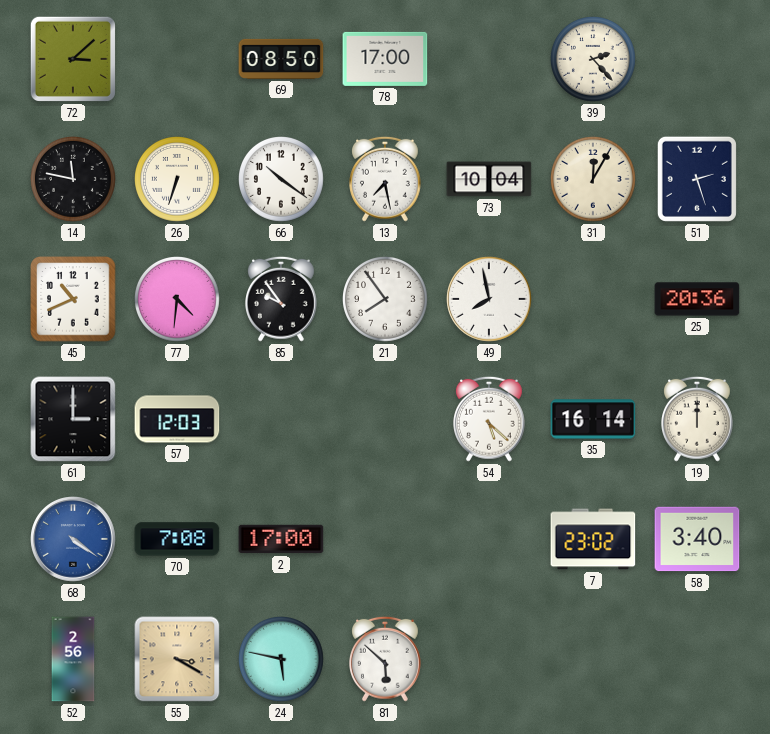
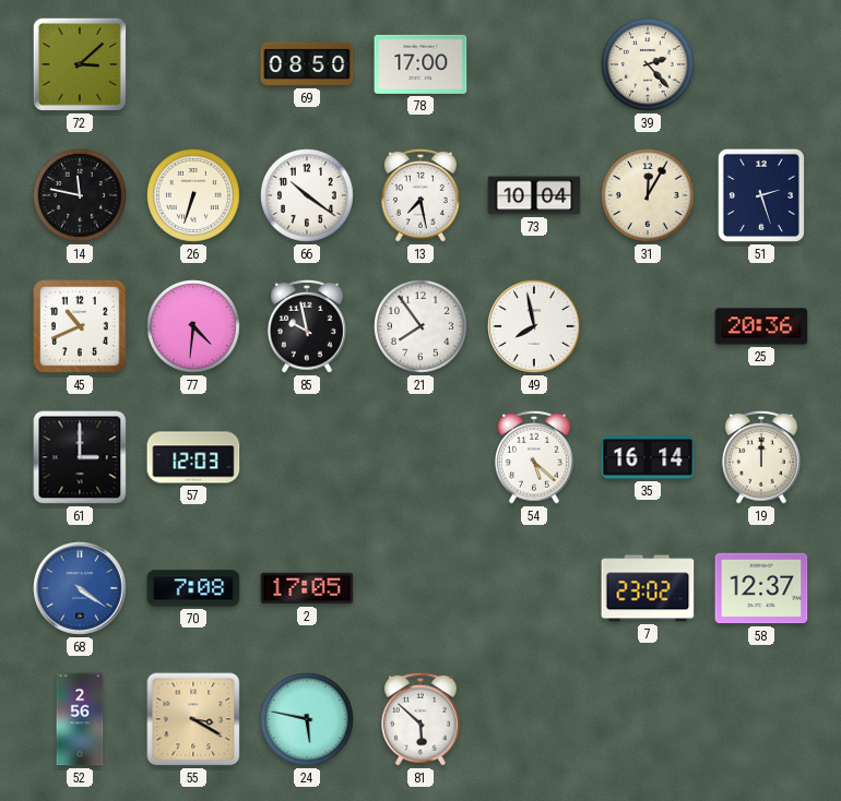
85: 9:54 -> 9:58
2: 17:00 -> 17:05
58: 3:40 -> 12:37
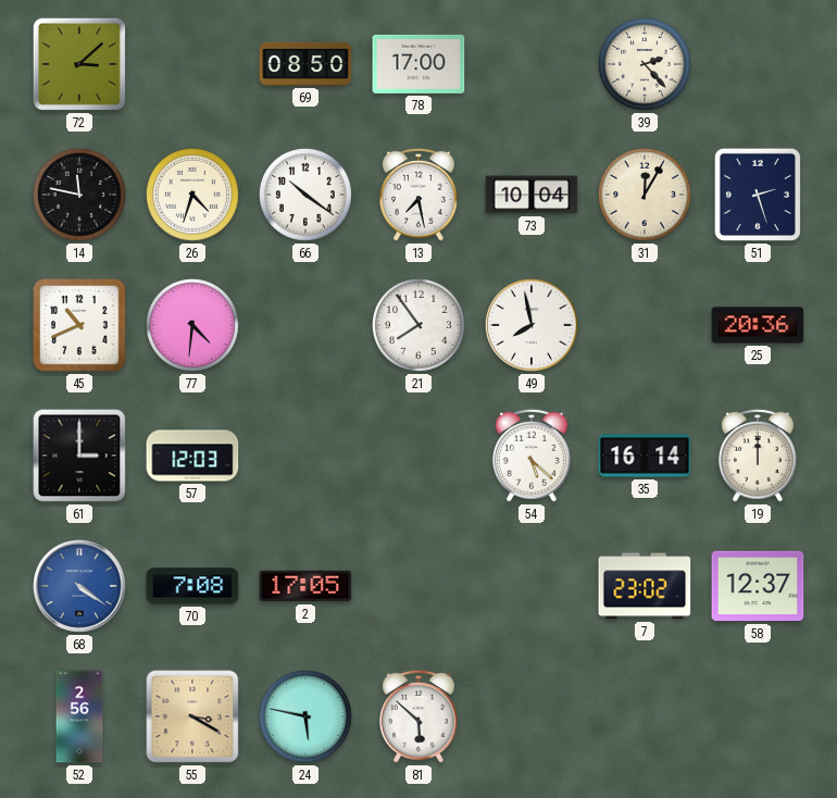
26: 6:33 -> 4:33
85: 9:58 -> none
